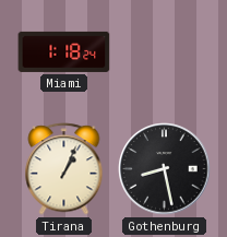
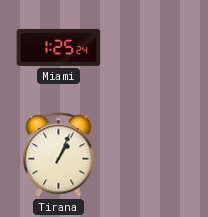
Miami: 1:18 -> 1:25
Gothenburg: 8:28 -> none
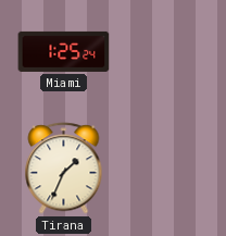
Tirana: 1:04 -> 1:34
